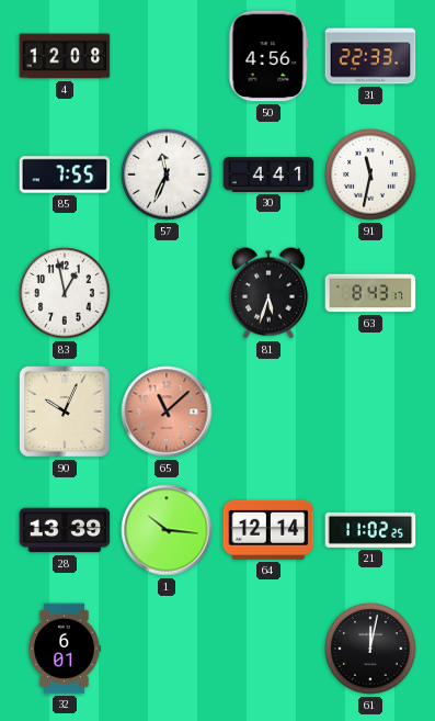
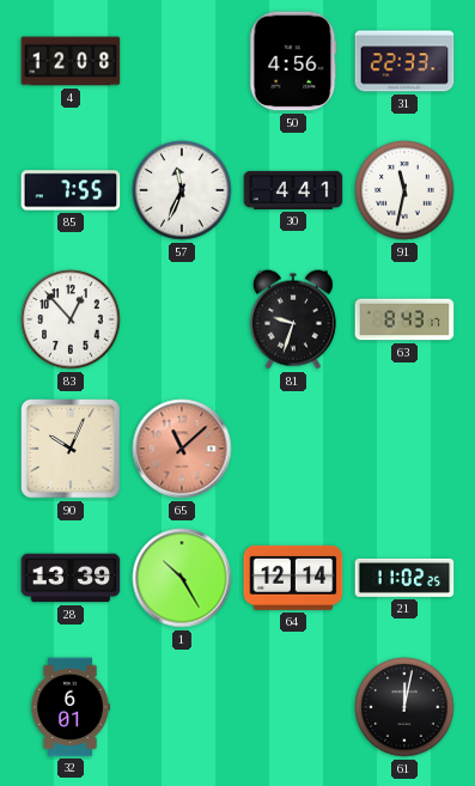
83: 12:58 -> 12:53
81: 5:33 -> 9:33
1: 10:16 -> 10:25
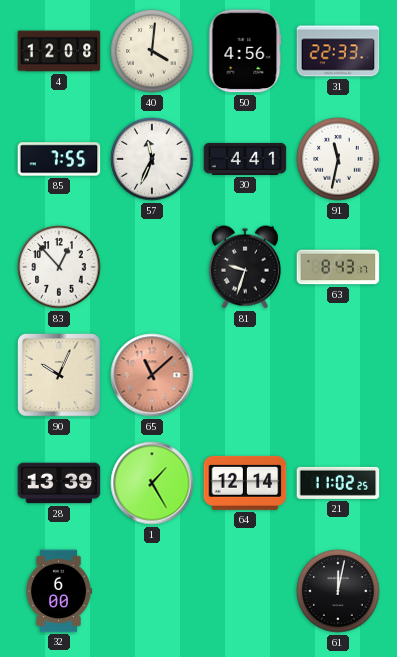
40: none -> 4:01
1: 10:25 -> 1:25
32: 6:01 -> 6:00
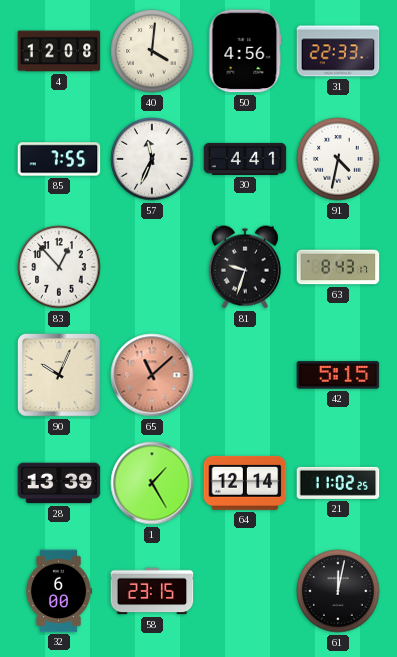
91: 11:32 -> 4:32
42: none -> 5:15
58: none -> 23:15
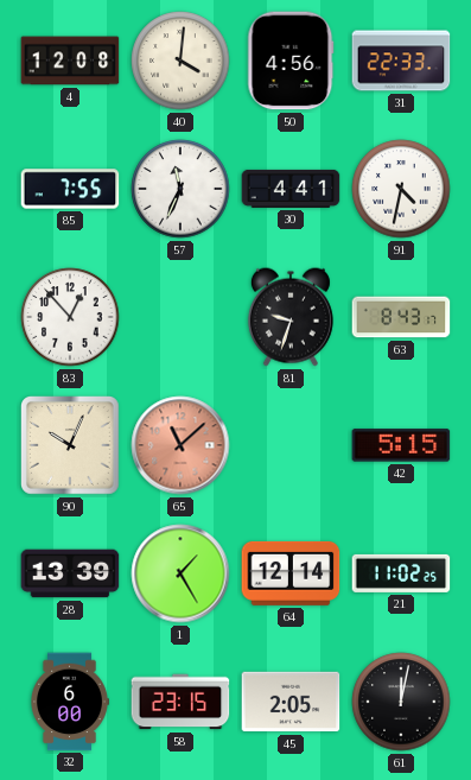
45: none -> 2:05
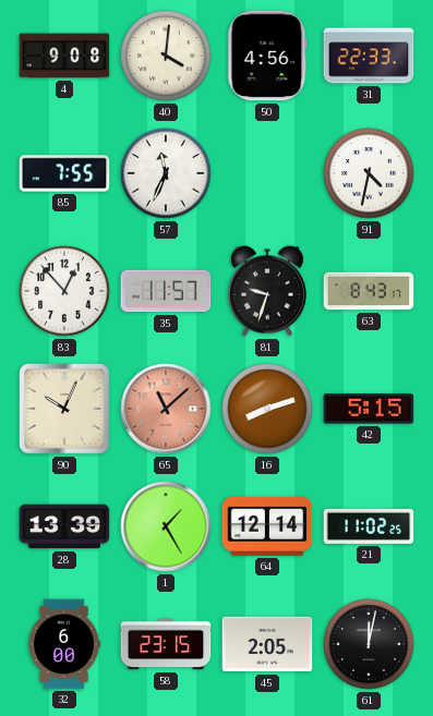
4: 12:08 -> 9:08
30: 4:41 -> none
35: none -> 11:57
16: none -> 8:12
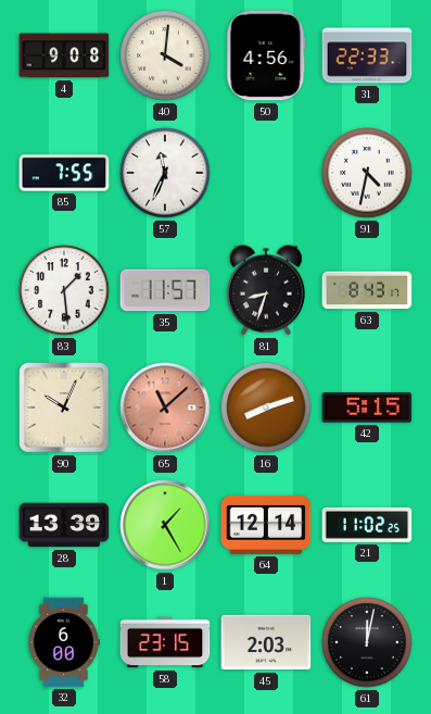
83: 12:53 -> 1:29
81: 9:33 -> 8:33
45: 2:05 -> 2:03
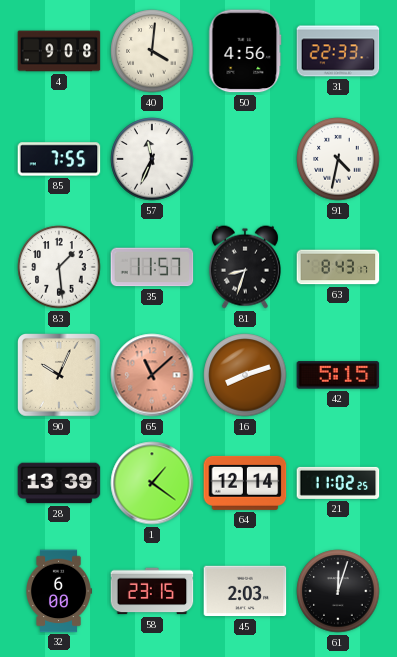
1: 1:25 -> 1:21
61: 12:02 -> 12:03
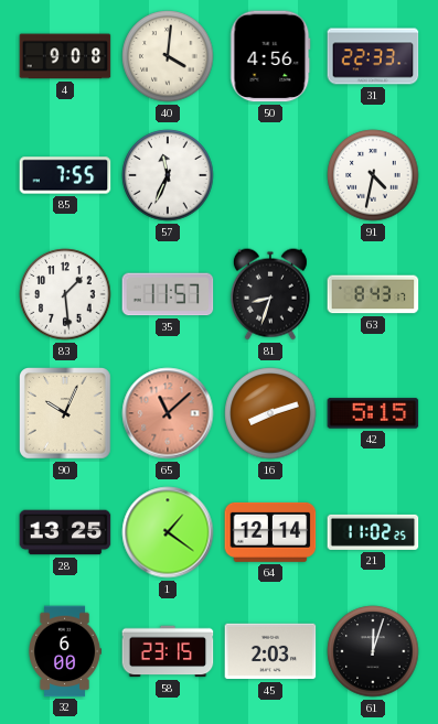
28: 13:39 -> 13:25
